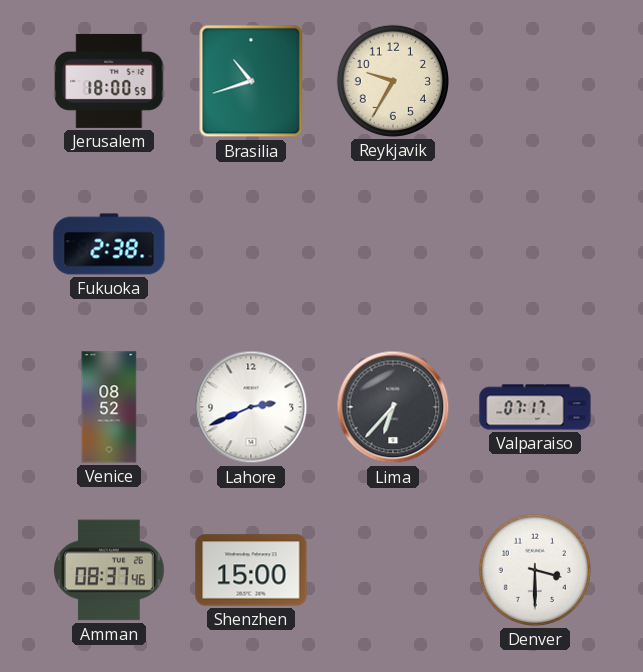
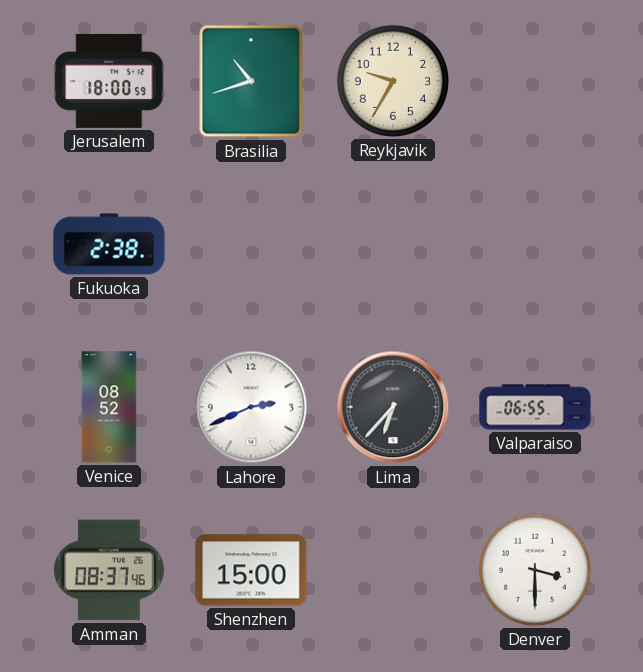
Valparaiso: 07:17 -> 06:55
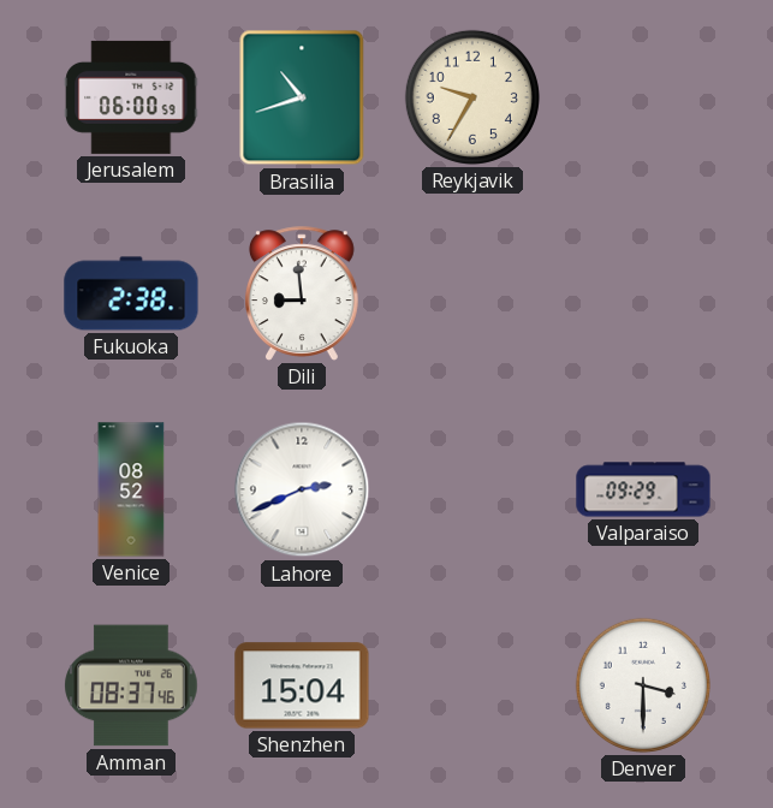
Jerusalem: 18:00 -> 06:00
Dili: none -> 8:59
Lima: 6:37 -> none
Valparaiso: 06:55 -> 09:29
Shenzhen: 15:00 -> 15:04
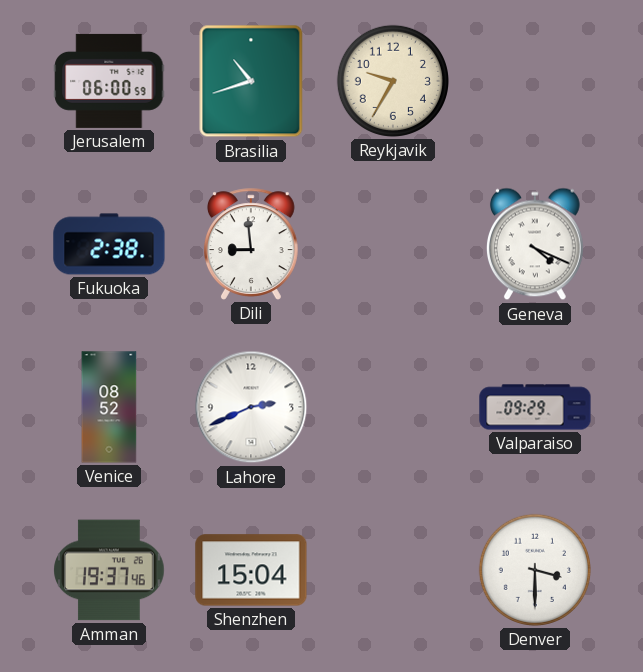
Geneva: none -> 4:19
Amman: 08:37 -> 19:37
